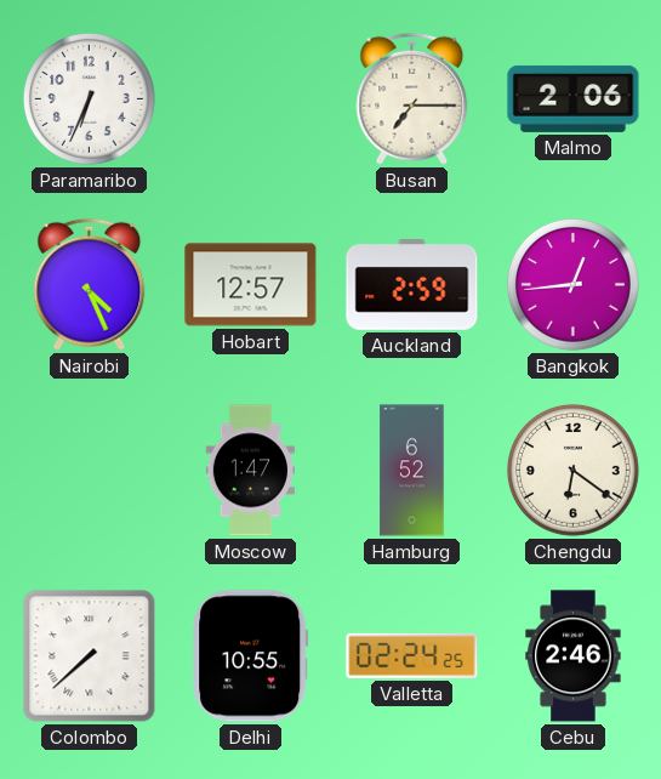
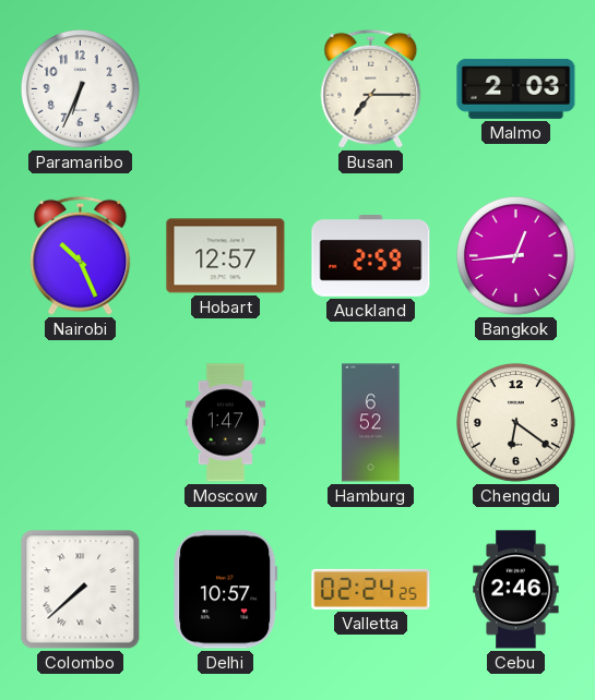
Malmo: 2:06 -> 2:03
Nairobi: 4:26 -> 10:26
Delhi: 10:55 -> 10:57
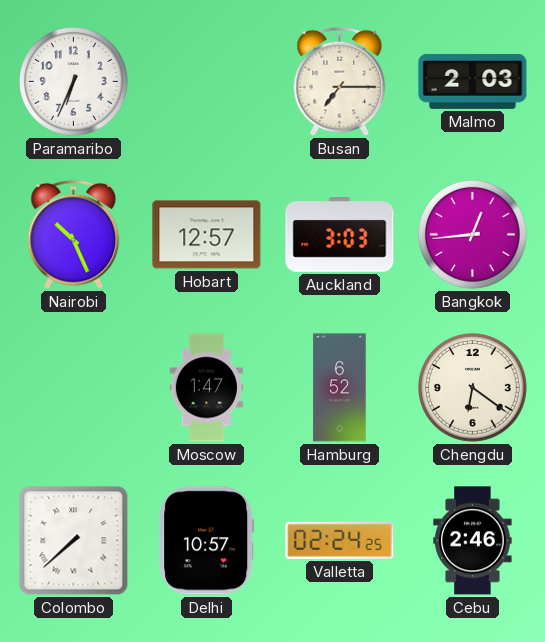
Auckland: 2:59 -> 3:03
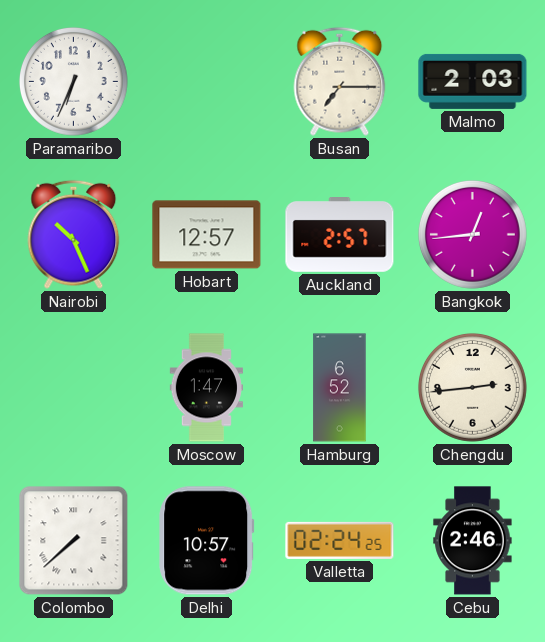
Auckland: 3:03 -> 2:57
Chengdu: 6:21 -> 2:44
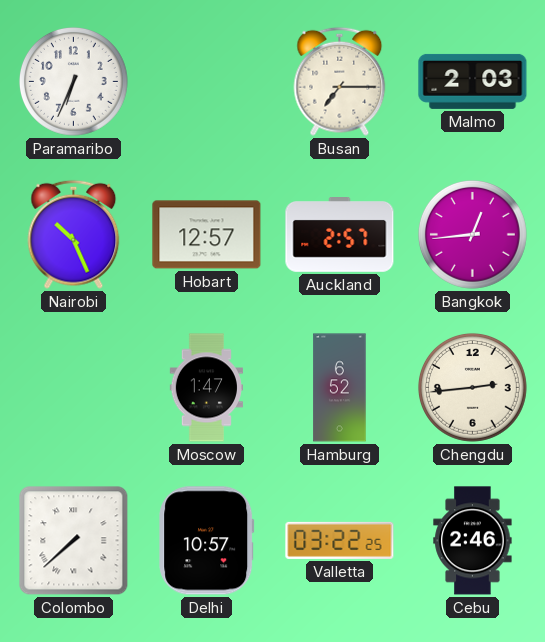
Valletta: 02:24 -> 03:22
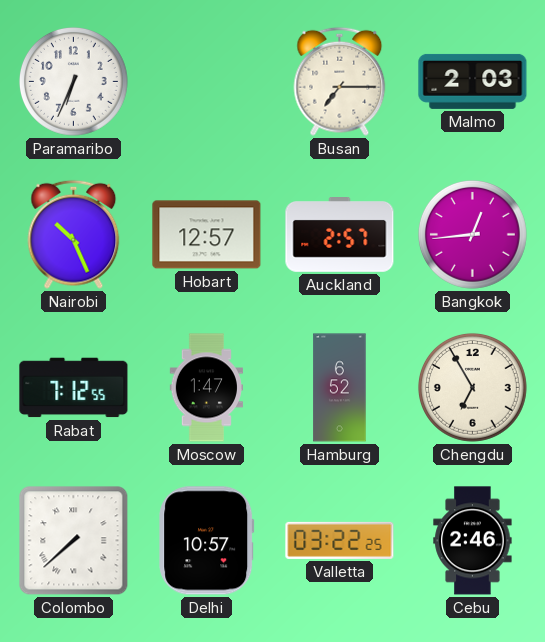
Rabat: none -> 7:12
Chengdu: 2:44 -> 6:55
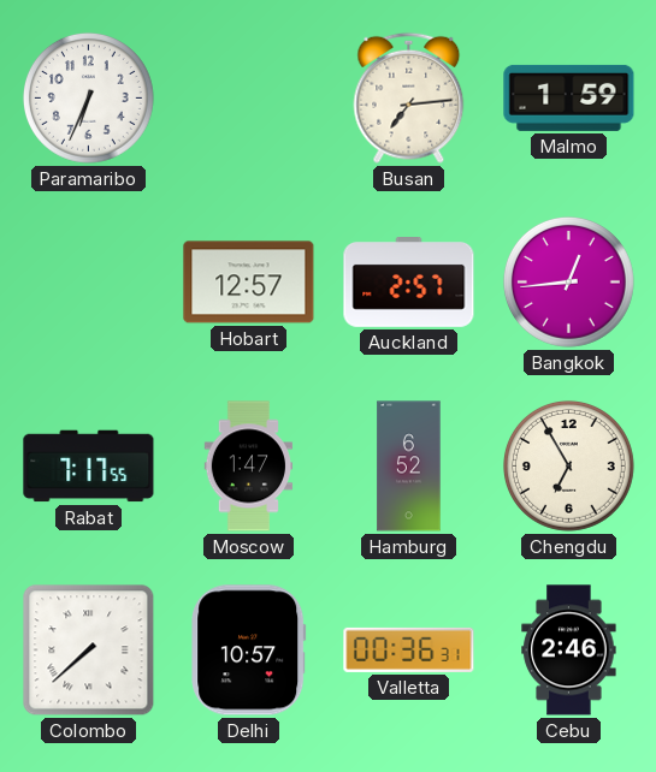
Busan: 7:15 -> 7:14
Malmo: 2:03 -> 1:59
Nairobi: 10:26 -> none
Rabat: 7:12 -> 7:17
Valletta: 03:22 -> 00:36
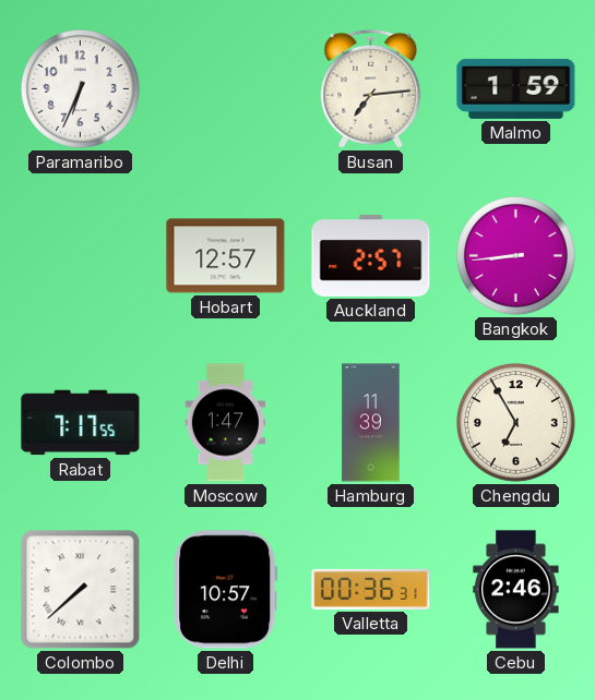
Bangkok: 12:44 -> 8:44
Hamburg: 6:52 -> 11:39
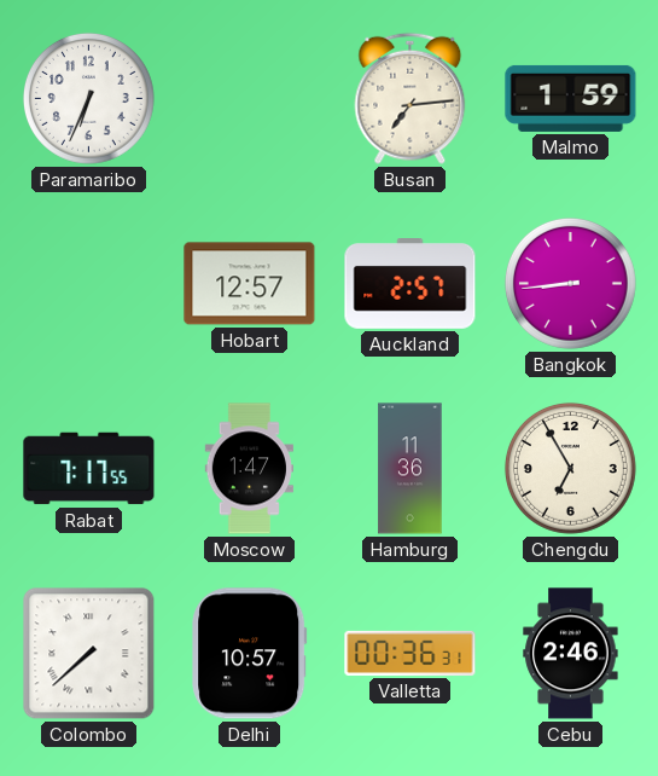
Hamburg: 11:39 -> 11:36
